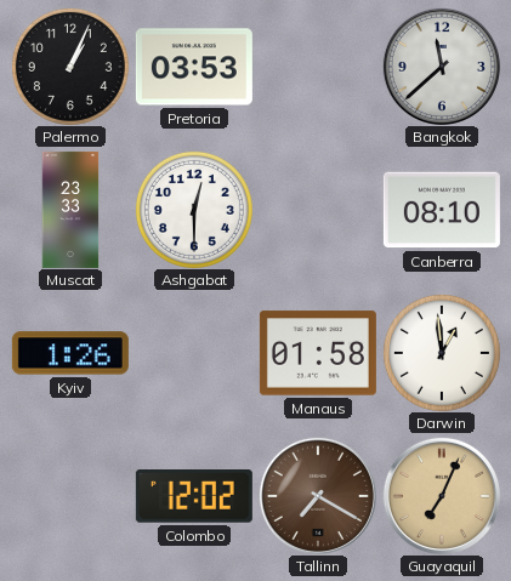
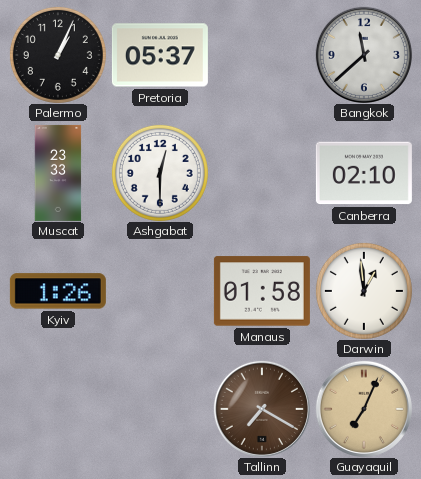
Pretoria: 03:53 -> 05:37
Canberra: 08:10 -> 02:10
Colombo: 12:02 -> none
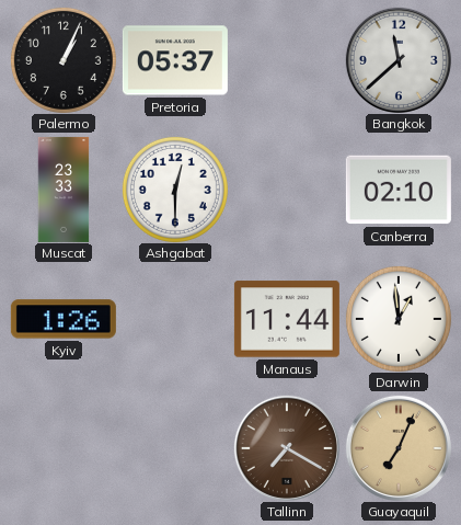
Manaus: 01:58 -> 11:44
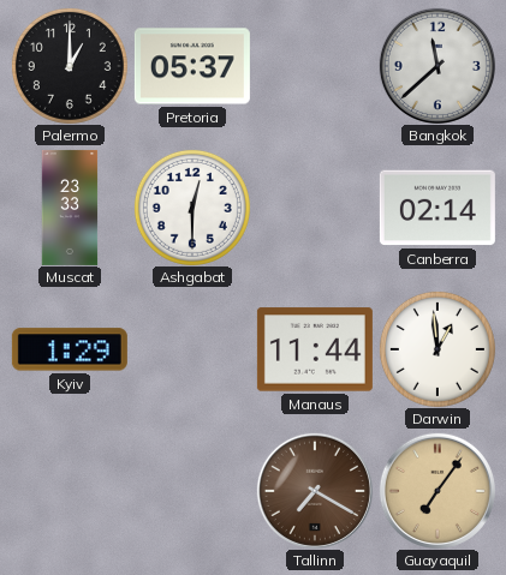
Palermo: 1:04 -> 1:00
Canberra: 02:10 -> 02:14
Kyiv: 1:26 -> 1:29
Guayaquil: 7:04 -> 7:06
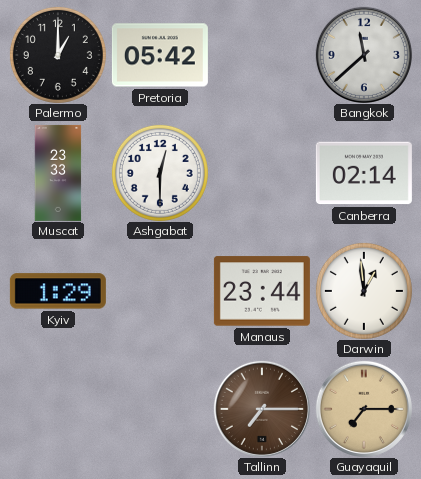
Pretoria: 05:37 -> 05:42
Manaus: 11:44 -> 23:44
Tallinn: 7:20 -> 7:15
Guayaquil: 7:06 -> 7:15
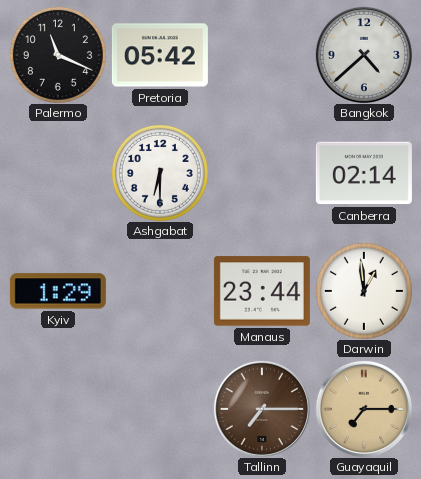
Palermo: 1:00 -> 11:19
Bangkok: 11:38 -> 4:38
Muscat: 23:33 -> none
Ashgabat: 12:30 -> 6:30
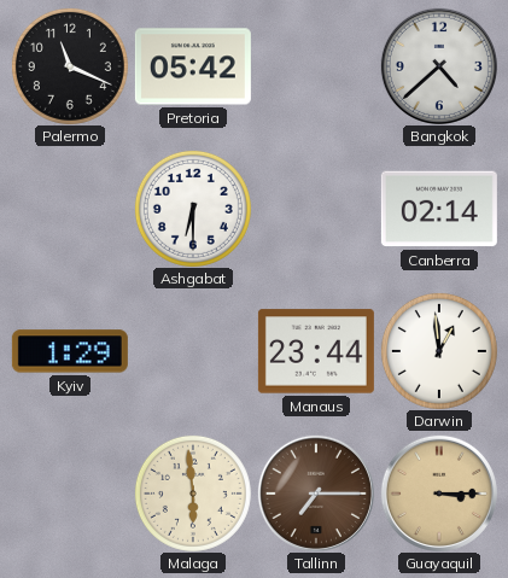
Malaga: none -> 5:59
Guayaquil: 7:15 -> 3:15
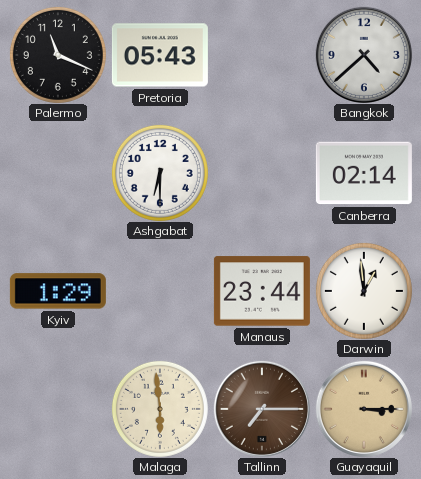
Pretoria: 05:42 -> 05:43
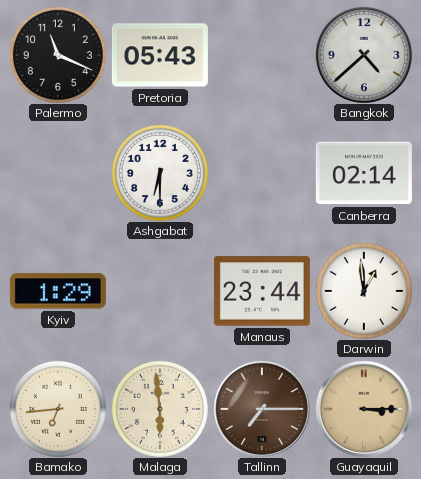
Bamako: none -> 6:44
